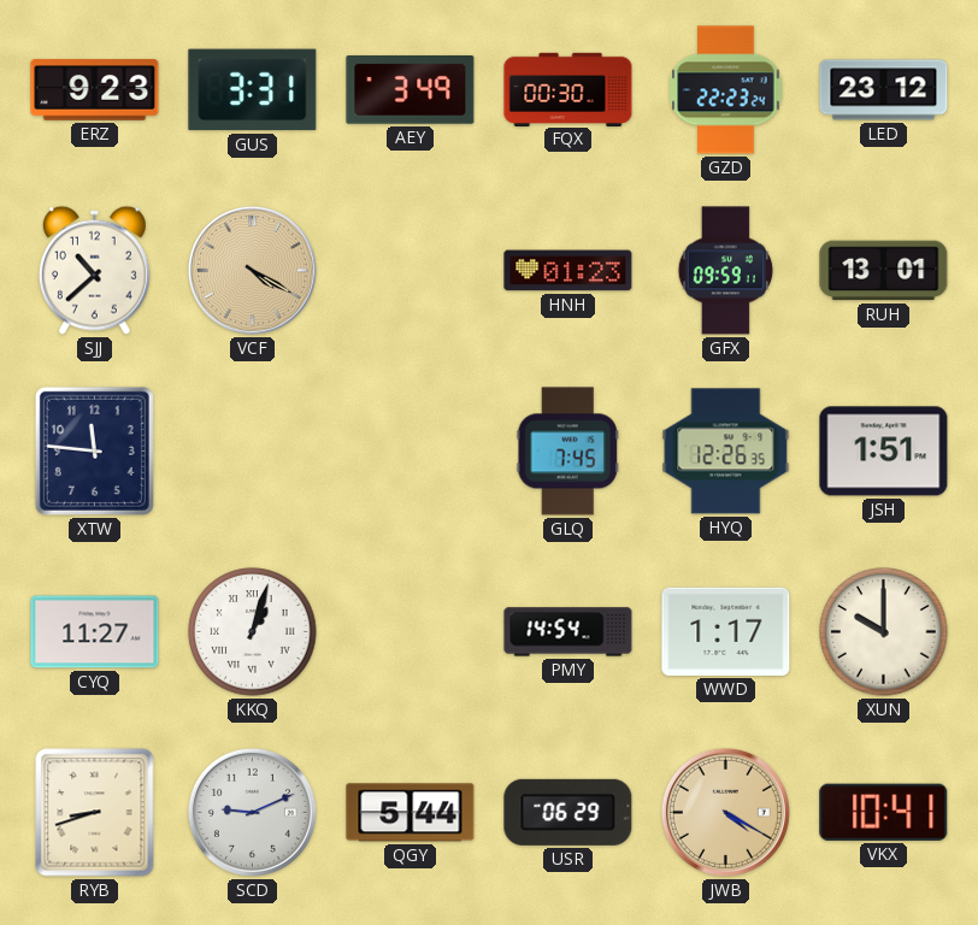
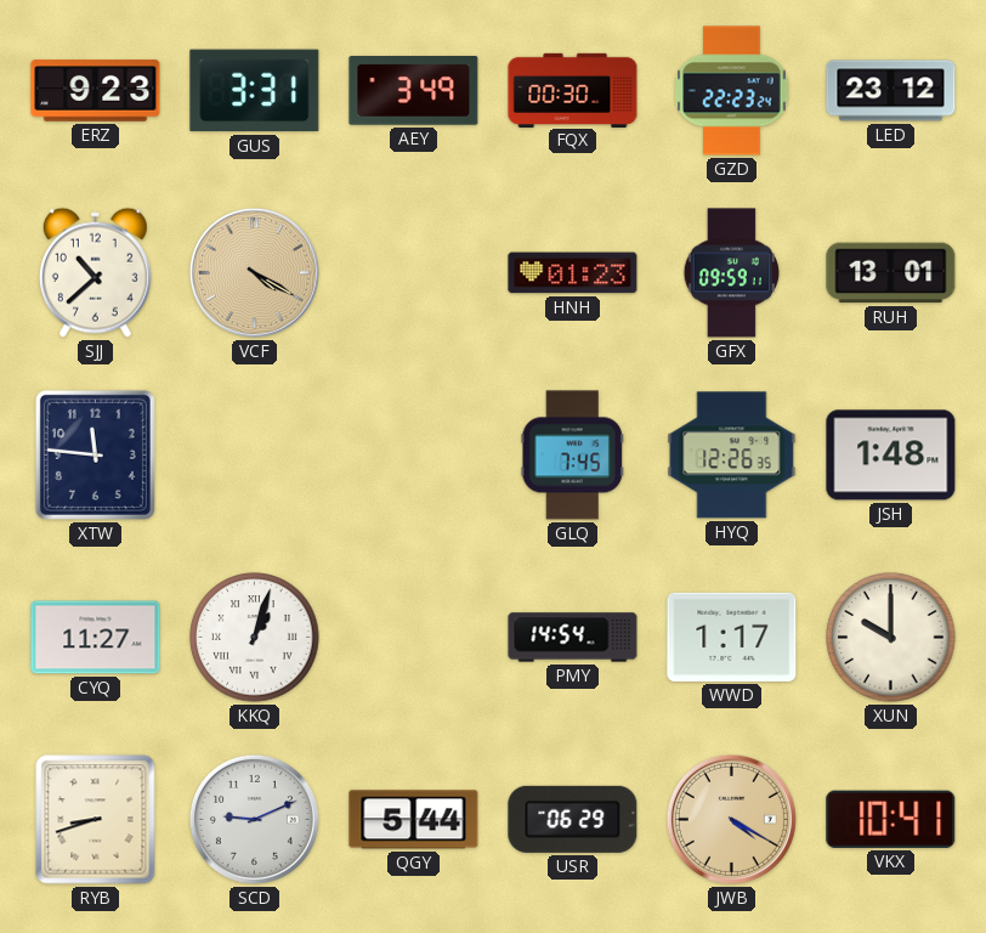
JSH: 1:51 -> 1:48
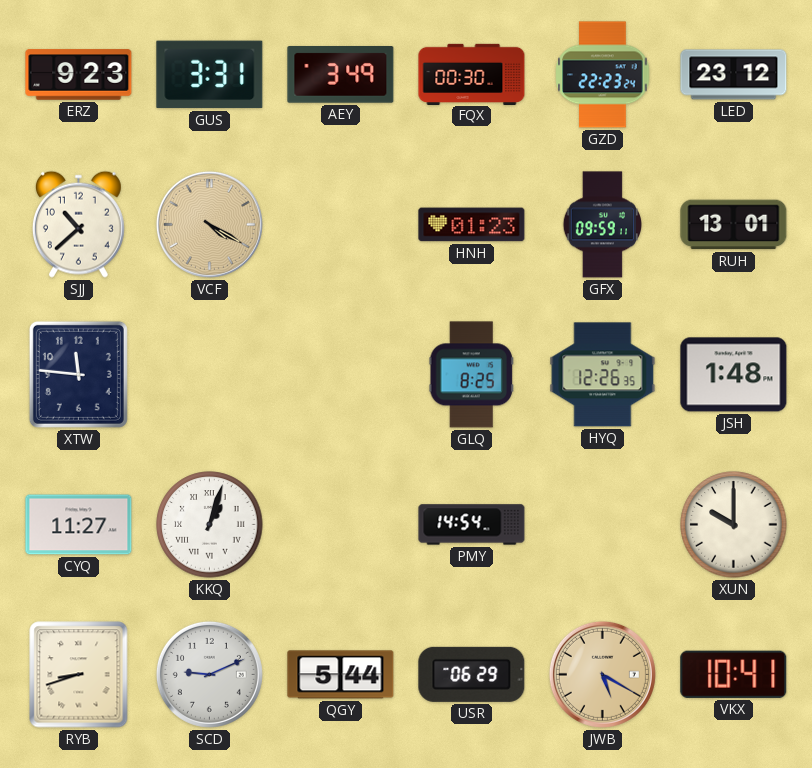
GLQ: 7:45 -> 8:25
WWD: 1:17 -> none
JWB: 4:20 -> 5:20
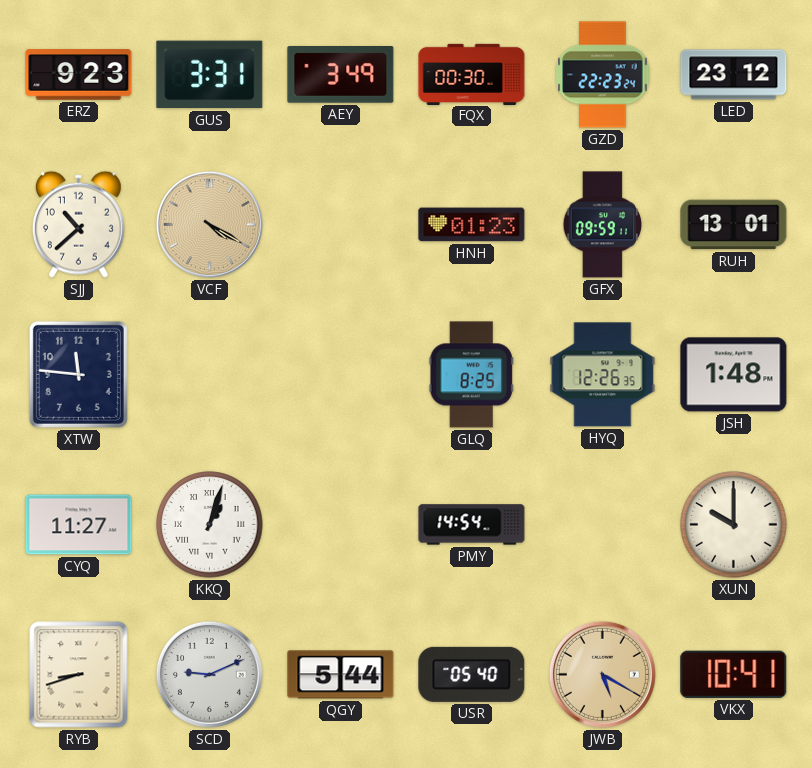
USR: 06:29 -> 05:40
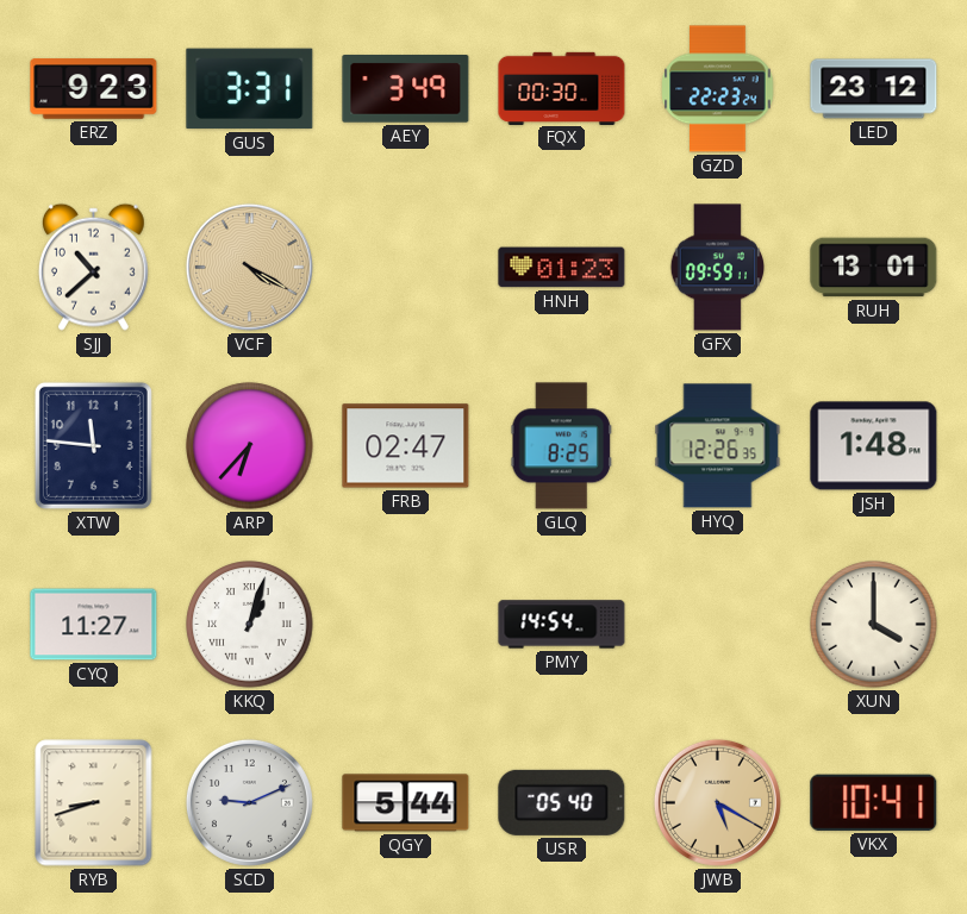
ARP: none -> 6:37
FRB: none -> 02:47
XUN: 10:00 -> 4:00
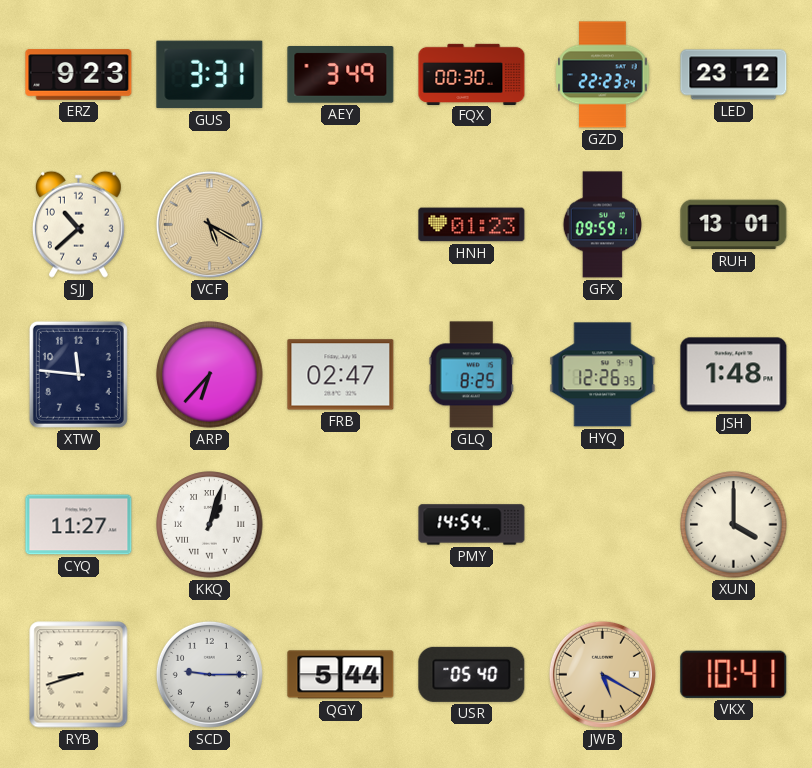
VCF: 4:20 -> 5:20
SCD: 9:11 -> 9:15
